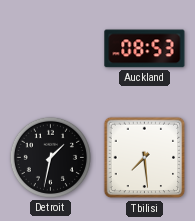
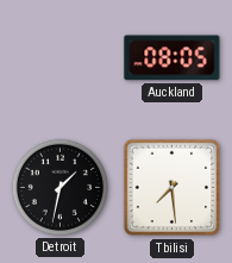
Auckland: 08:53 -> 08:05
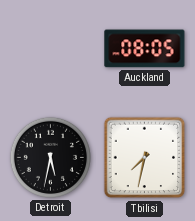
Detroit: 1:32 -> 5:32
Tbilisi: 7:29 -> 7:32
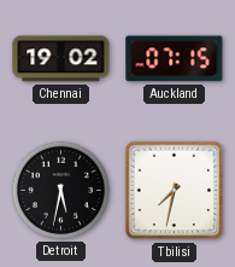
Chennai: none -> 19:02
Auckland: 08:05 -> 07:15
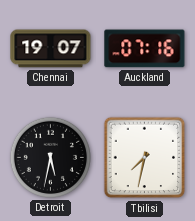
Chennai: 19:02 -> 19:07
Auckland: 07:15 -> 07:16
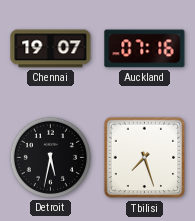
Tbilisi: 7:32 -> 7:27
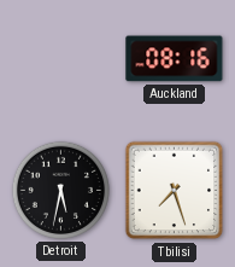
Chennai: 19:07 -> none
Auckland: 07:16 -> 08:16
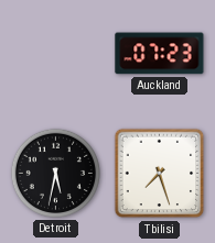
Auckland: 08:16 -> 07:23
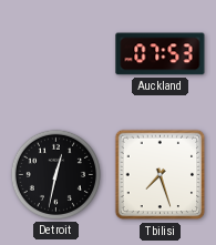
Auckland: 07:23 -> 07:53
Detroit: 5:32 -> 12:32
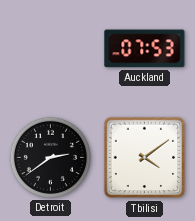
Detroit: 12:32 -> 2:39
Tbilisi: 7:27 -> 4:09
